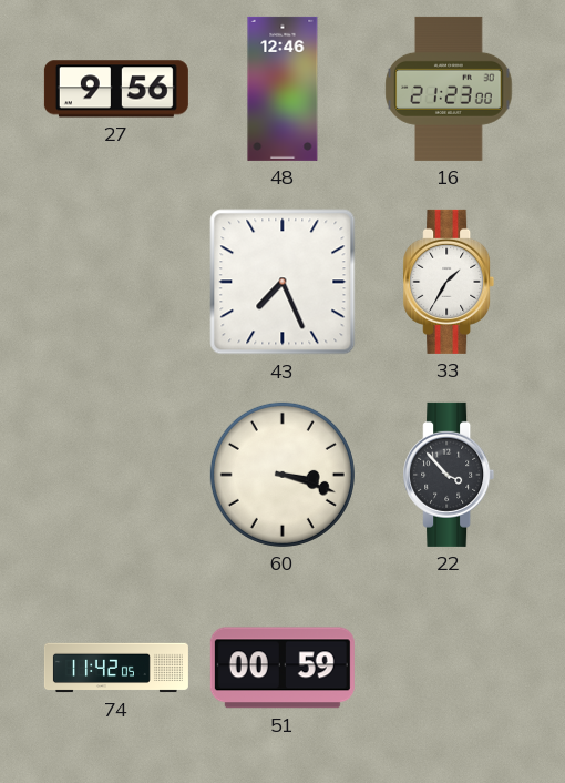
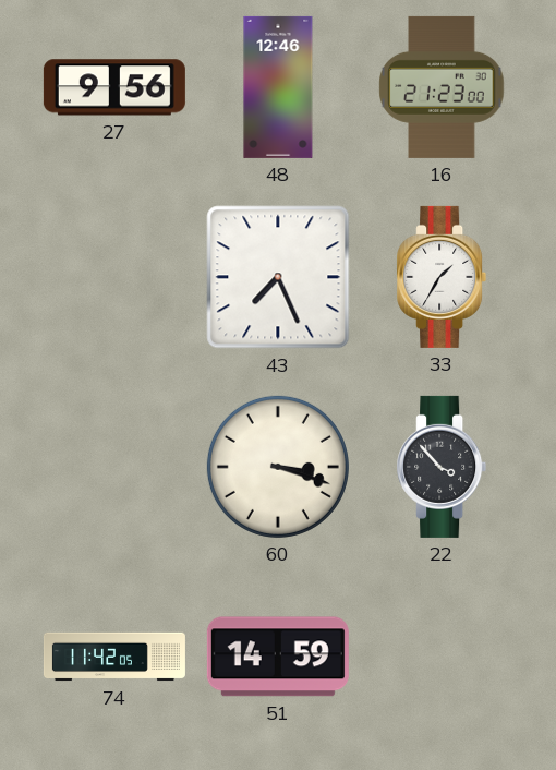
51: 00:59 -> 14:59
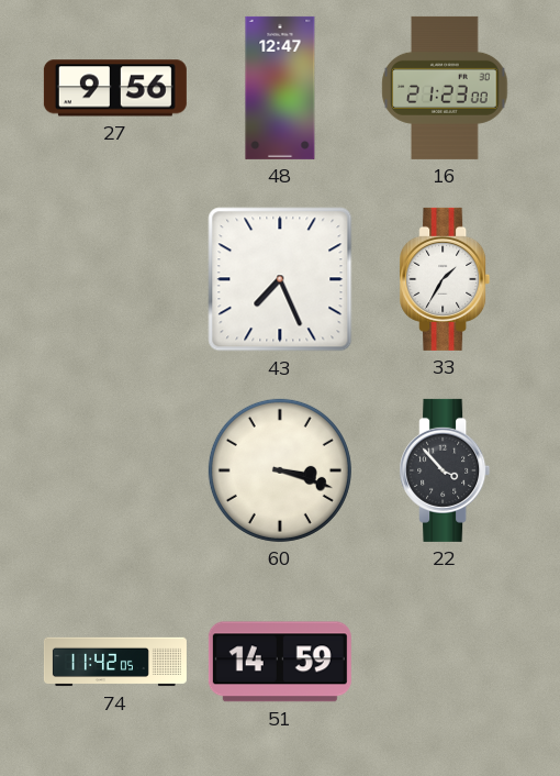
48: 12:46 -> 12:47
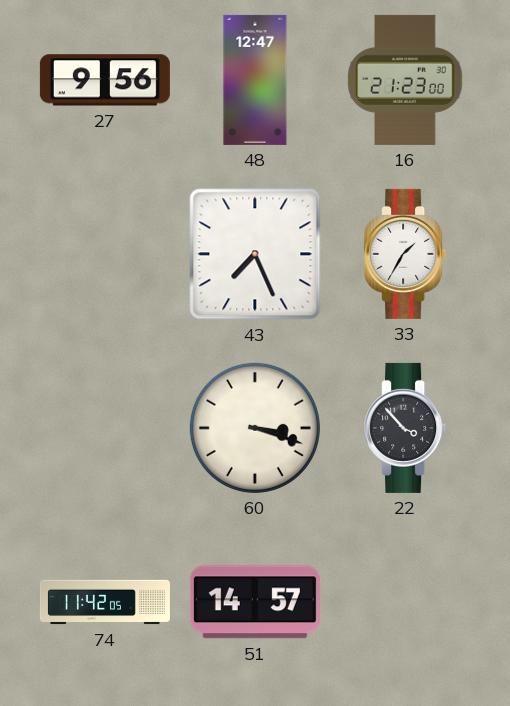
51: 14:59 -> 14:57
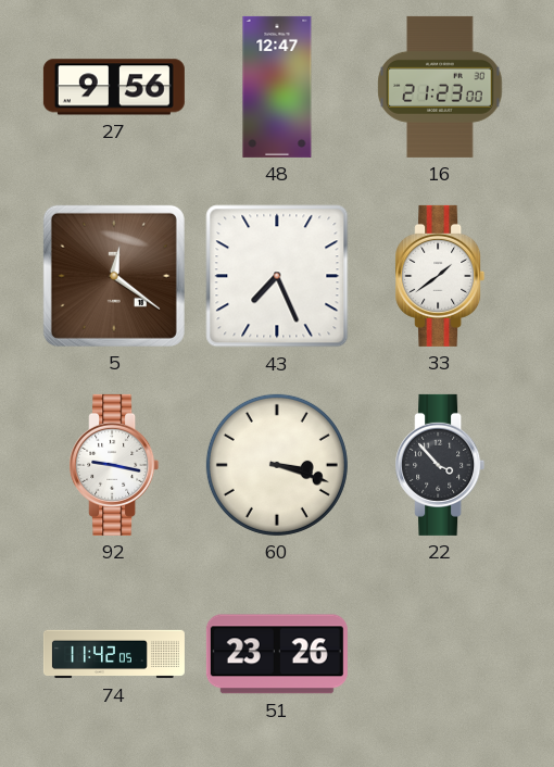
5: none -> 12:21
33: 1:35 -> 1:39
92: none -> 9:17
51: 14:57 -> 23:26
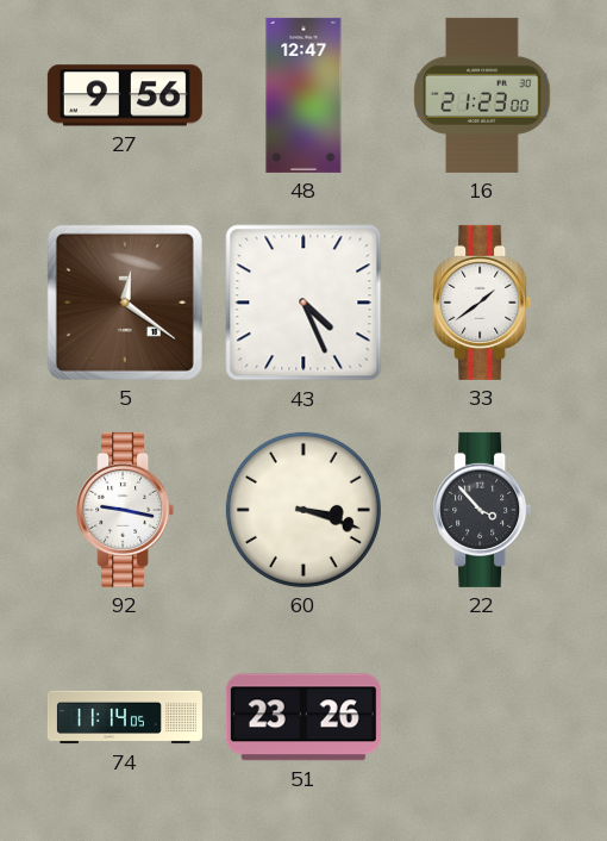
43: 7:26 -> 4:26
74: 11:42 -> 11:14
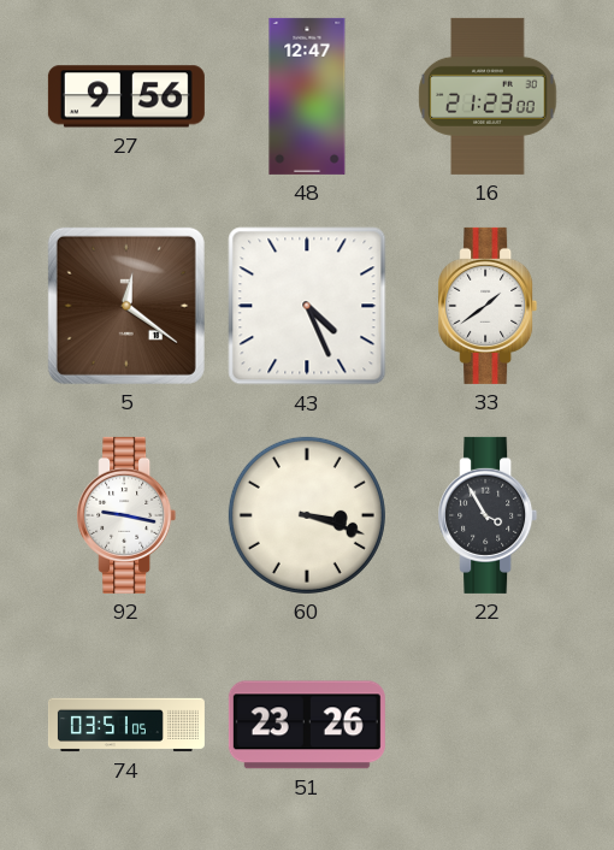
22: 3:53 -> 3:55
74: 11:14 -> 03:51
